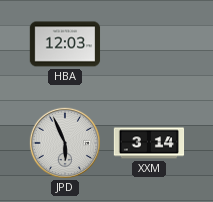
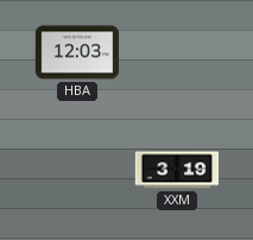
JPD: 5:56 -> none
XXM: 3:14 -> 3:19
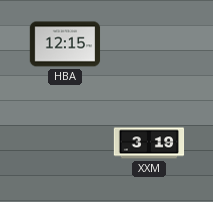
HBA: 12:03 -> 12:15
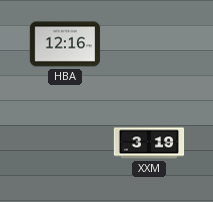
HBA: 12:15 -> 12:16
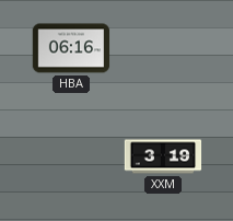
HBA: 12:16 -> 06:16
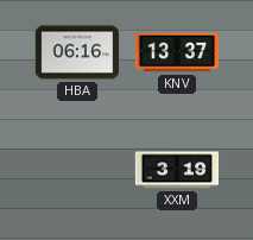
KNV: none -> 13:37
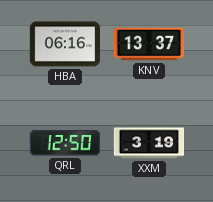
QRL: none -> 12:50
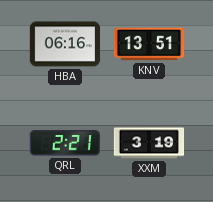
KNV: 13:37 -> 13:51
QRL: 12:50 -> 2:21
